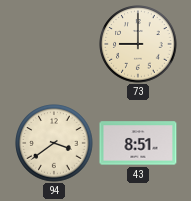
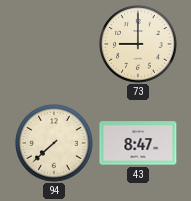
94: 3:39 -> 7:38
43: 8:51 -> 8:47
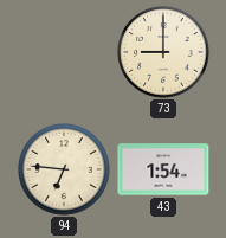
94: 7:38 -> 6:46
43: 8:47 -> 1:54
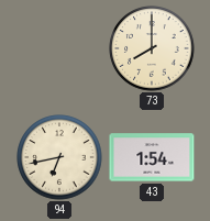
73: 9:00 -> 8:00
94: 6:46 -> 6:43
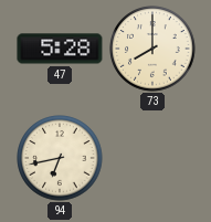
47: none -> 5:28
43: 1:54 -> none
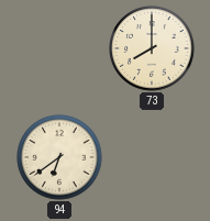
47: 5:28 -> none
94: 6:43 -> 6:39
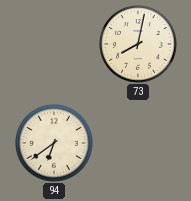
73: 8:00 -> 8:02
